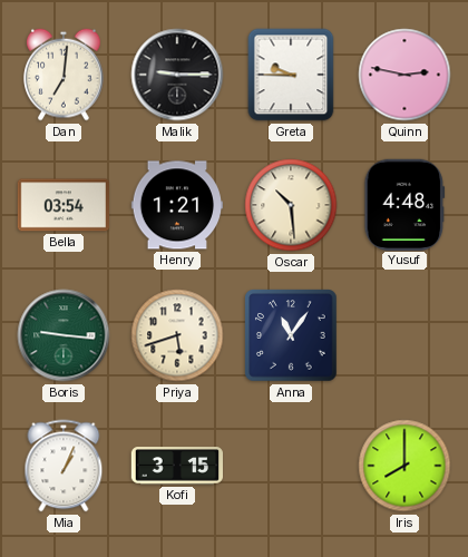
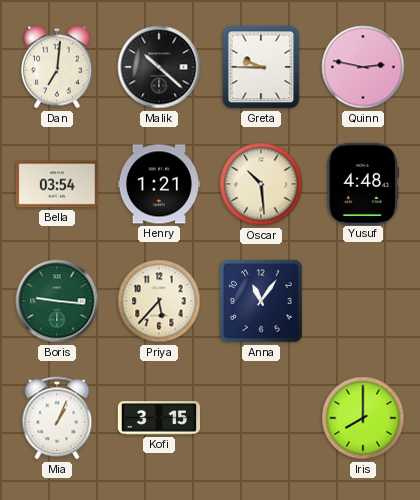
Malik: 9:15 -> 10:22
Priya: 5:42 -> 5:37
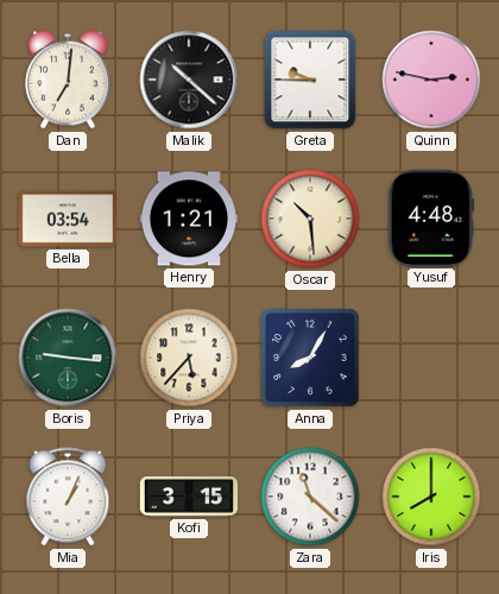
Anna: 11:06 -> 8:05
Zara: none -> 11:22
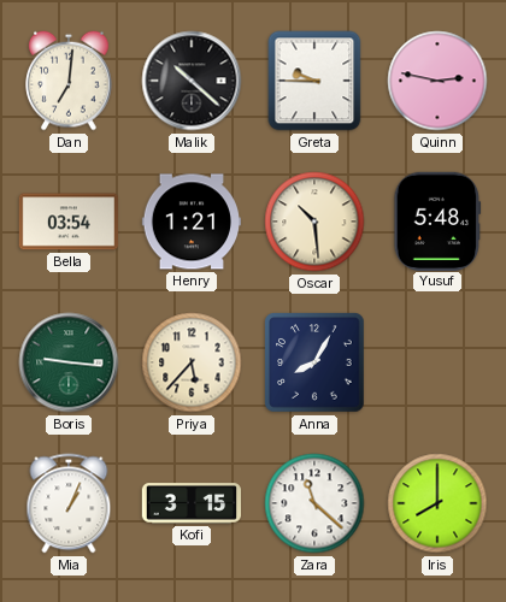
Yusuf: 4:48 -> 5:48
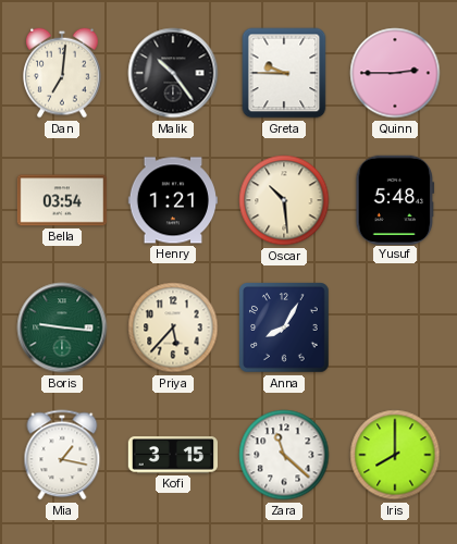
Malik: 10:22 -> 10:24
Quinn: 2:47 -> 2:45
Mia: 1:04 -> 1:17
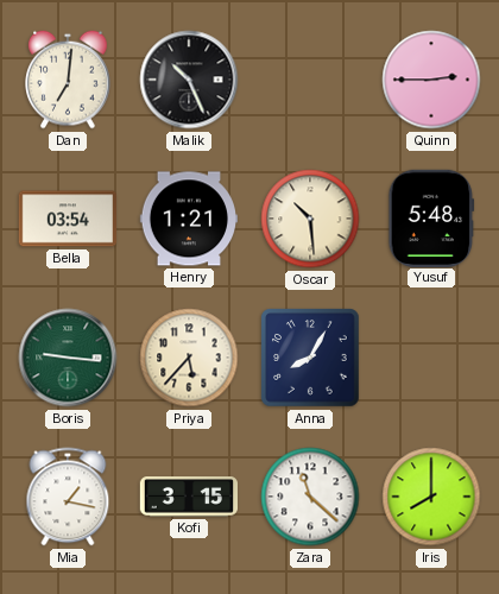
Malik: 10:24 -> 10:26
Greta: 9:45 -> none
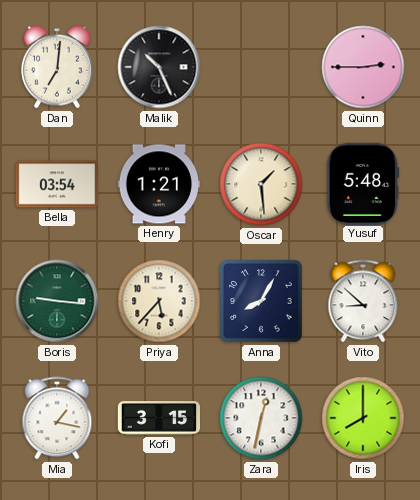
Oscar: 10:29 -> 1:29
Vito: none -> 8:52
Zara: 11:22 -> 12:32
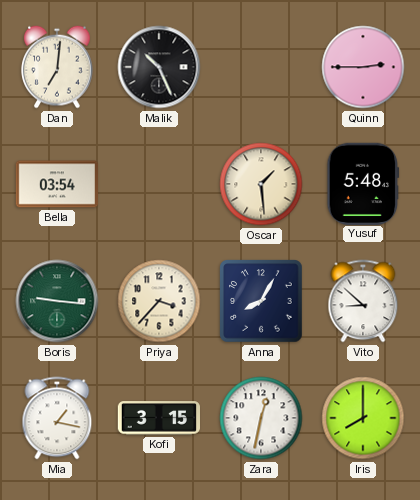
Henry: 1:21 -> none
Priya: 5:37 -> 3:37
